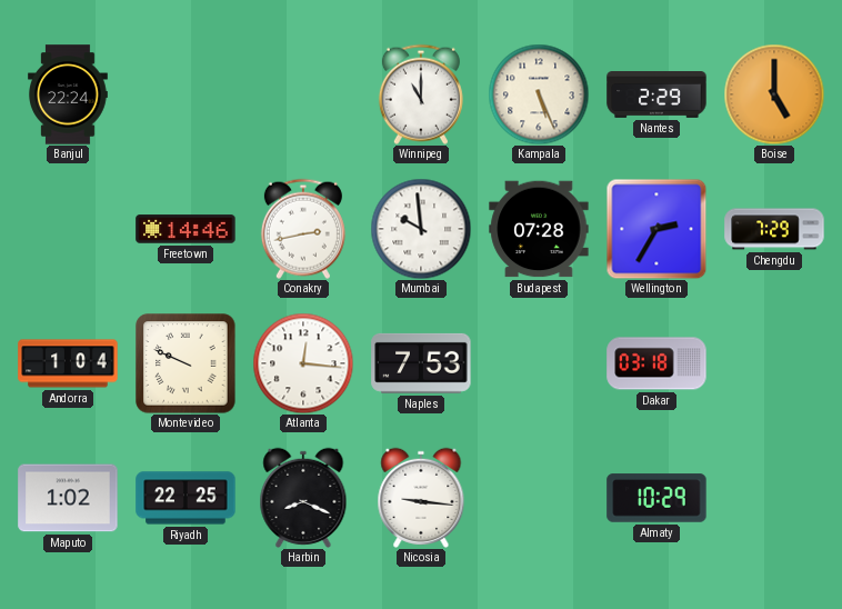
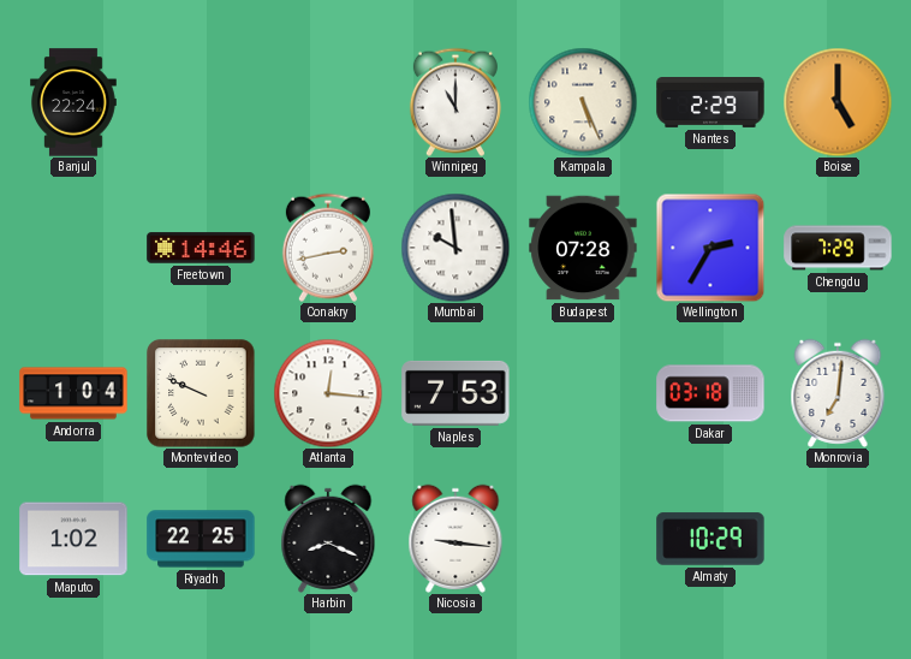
Monrovia: none -> 7:01
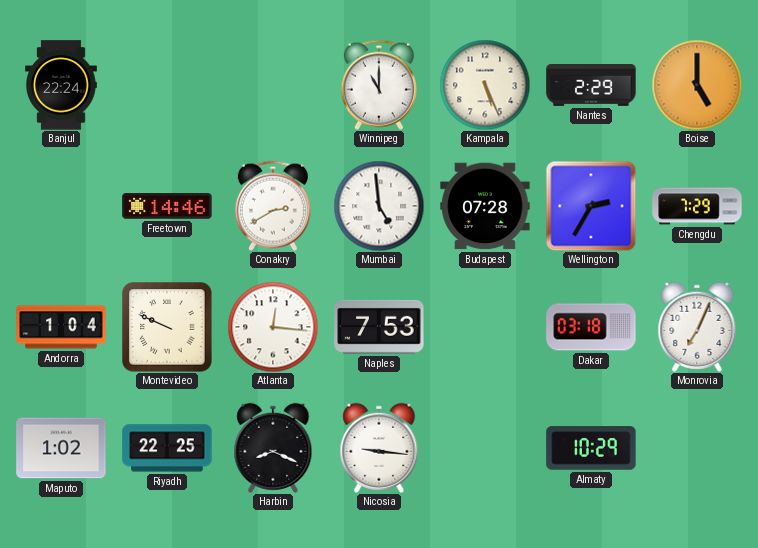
Conakry: 2:43 -> 2:40
Mumbai: 9:59 -> 4:59
Monrovia: 7:01 -> 7:04
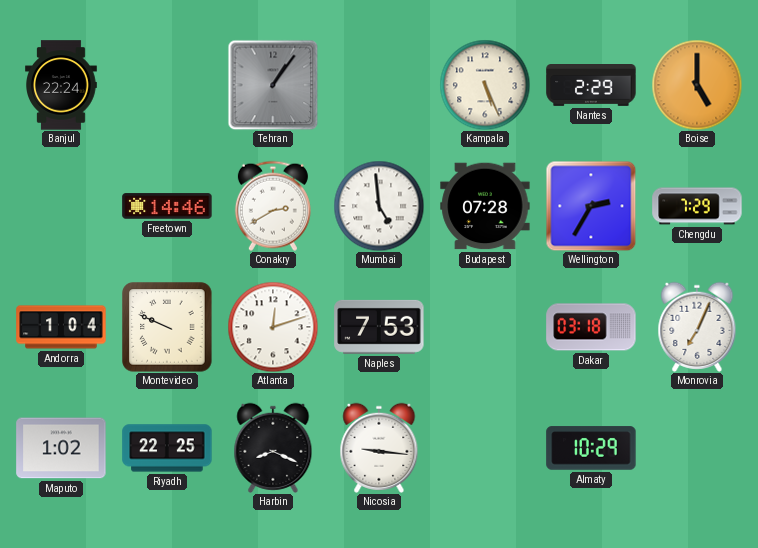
Tehran: none -> 1:06
Winnipeg: 11:00 -> none
Atlanta: 12:16 -> 12:12
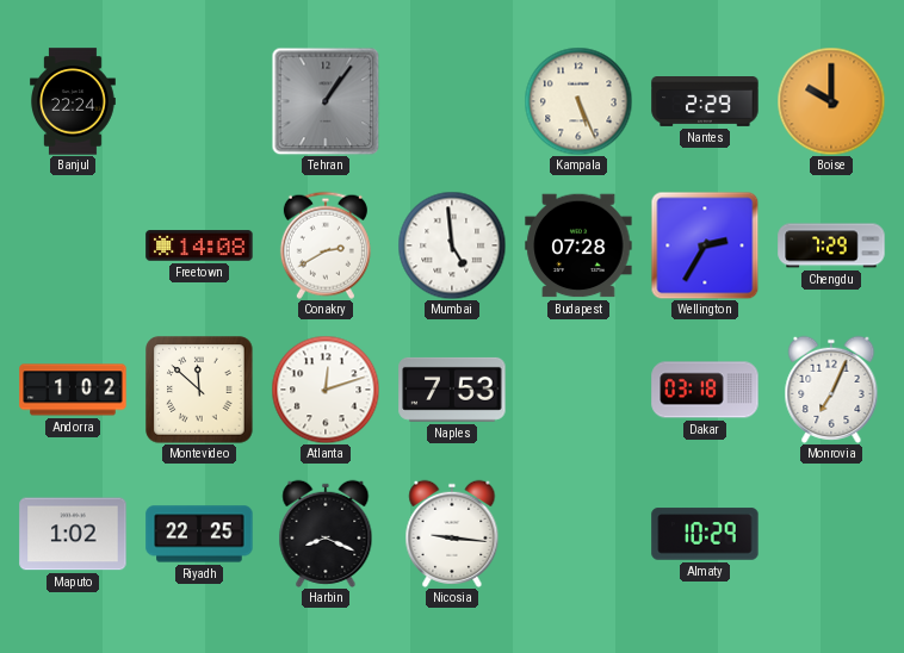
Boise: 5:00 -> 10:00
Freetown: 14:46 -> 14:08
Andorra: 1:04 -> 1:02
Montevideo: 9:49 -> 11:52
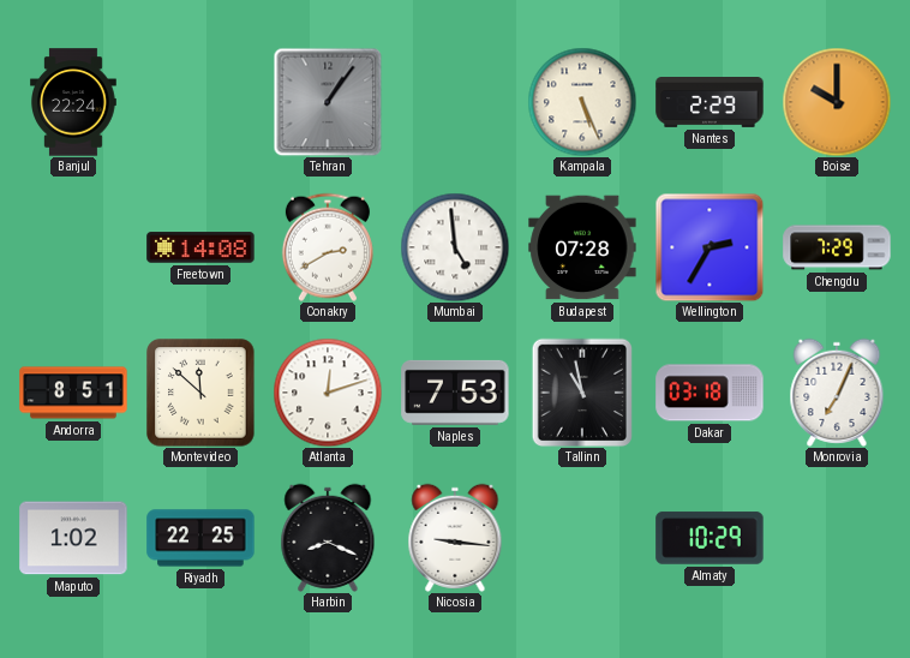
Andorra: 1:02 -> 8:51
Tallinn: none -> 10:58
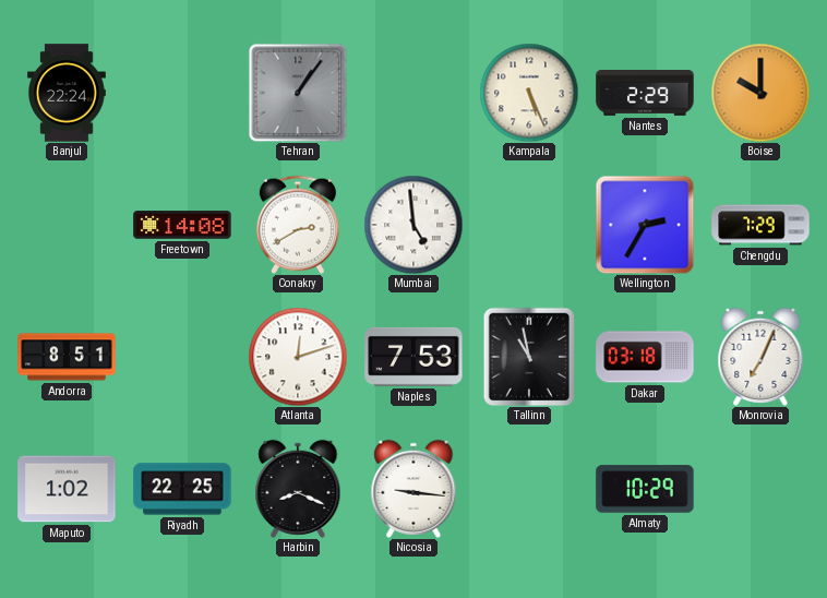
Budapest: 07:28 -> none
Montevideo: 11:52 -> none
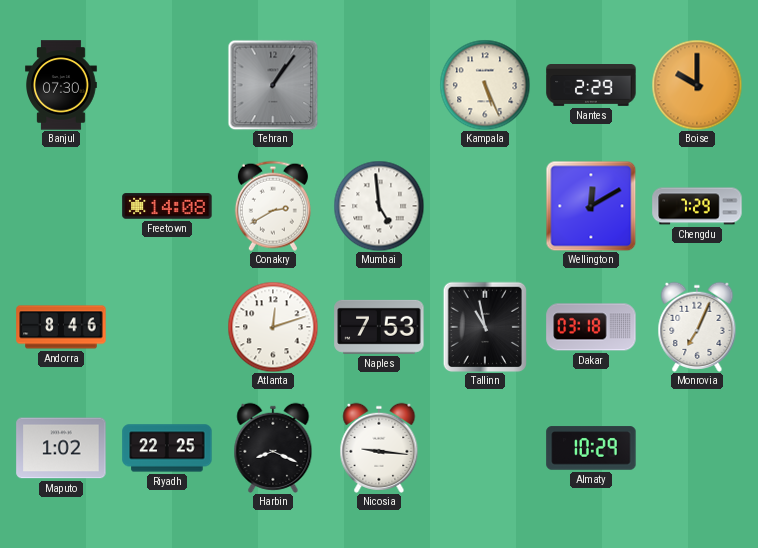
Banjul: 22:24 -> 07:30
Wellington: 2:35 -> 12:10
Andorra: 8:51 -> 8:46
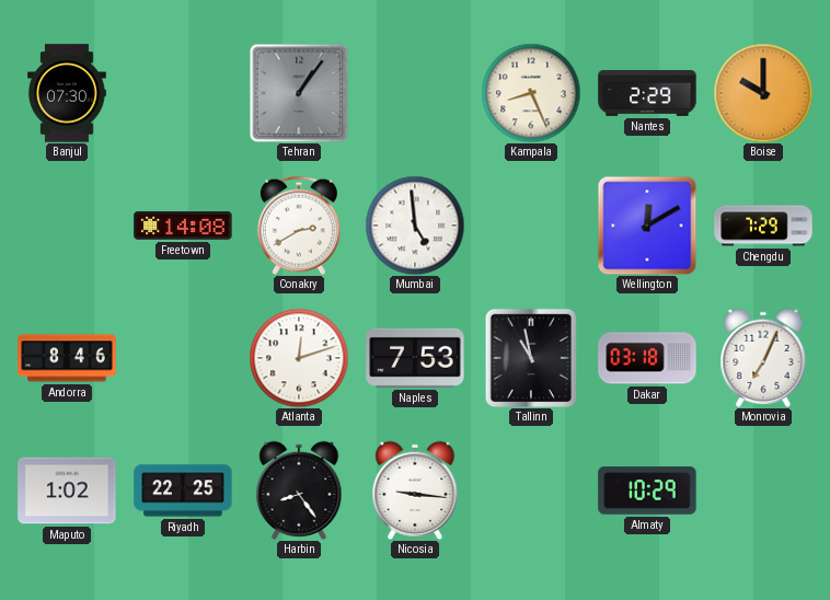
Kampala: 5:26 -> 8:26
Harbin: 8:19 -> 8:24
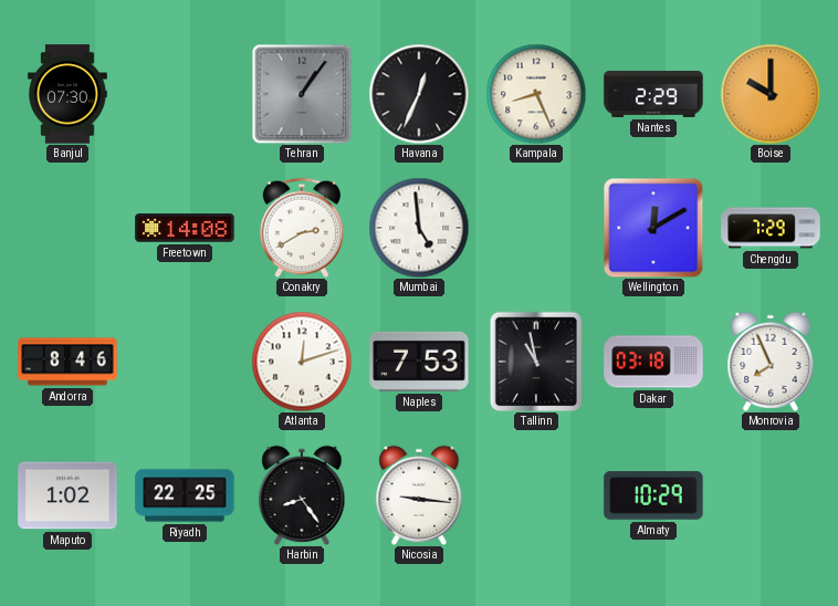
Havana: none -> 12:34
Monrovia: 7:04 -> 7:56
